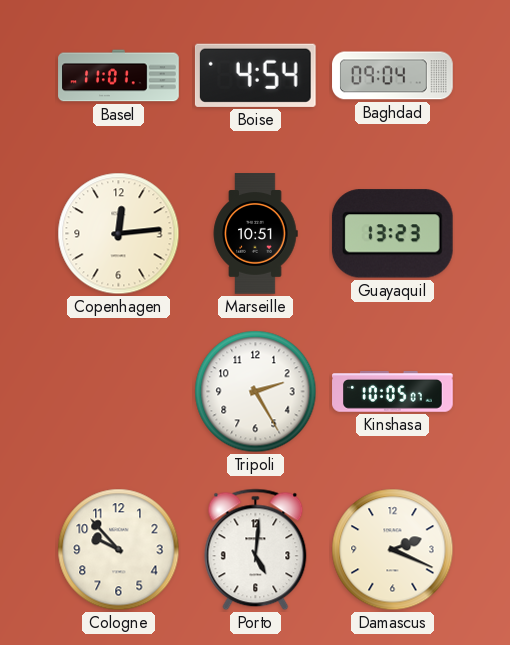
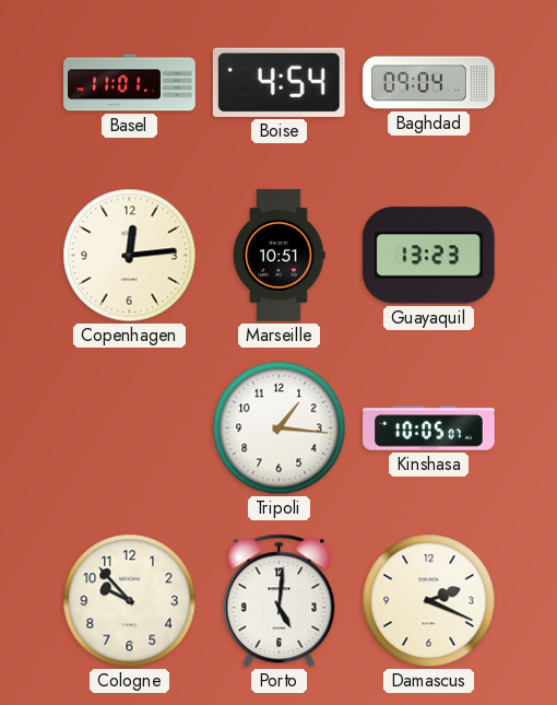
Tripoli: 2:25 -> 1:16
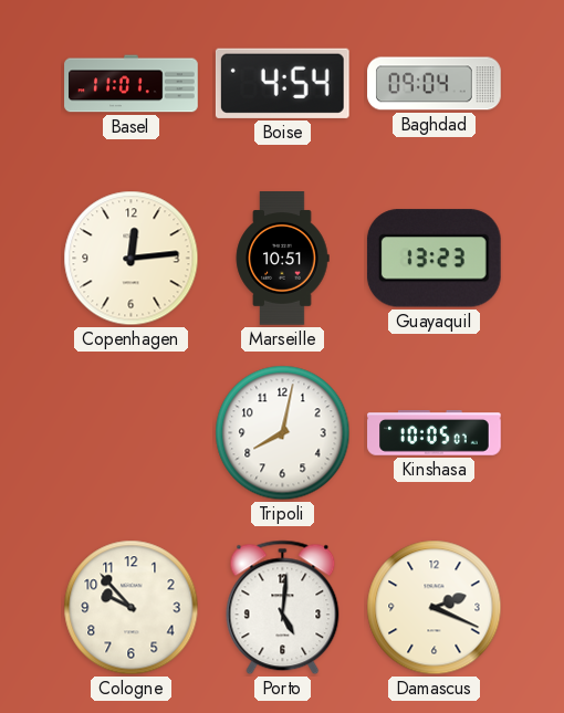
Tripoli: 1:16 -> 8:02
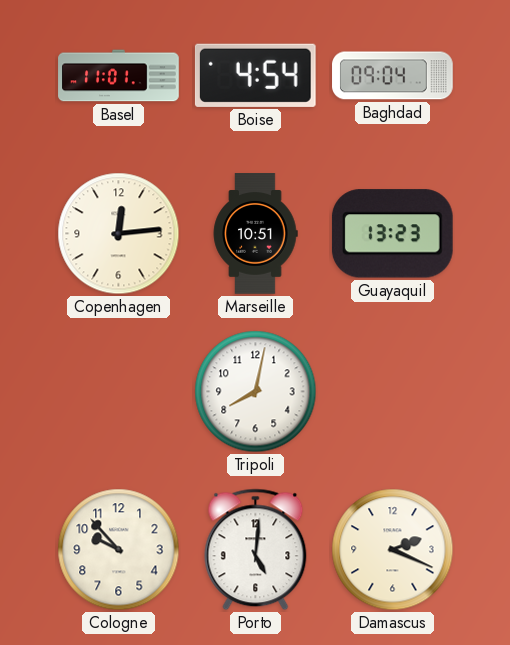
Kinshasa: 10:05 -> none
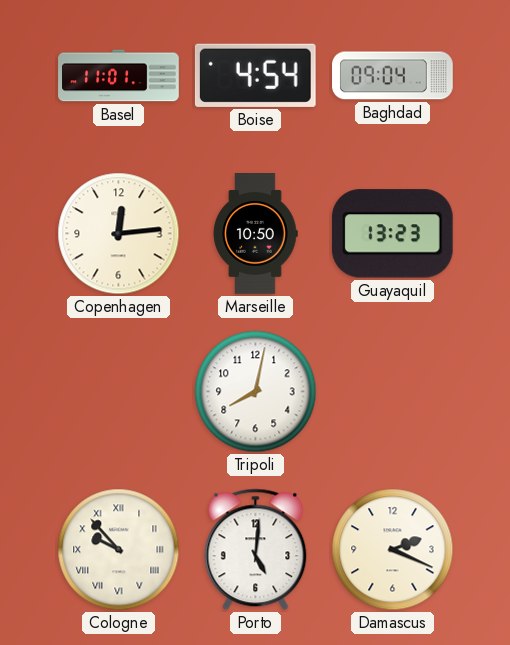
Marseille: 10:51 -> 10:50
Cologne numerals: Arabic -> Roman
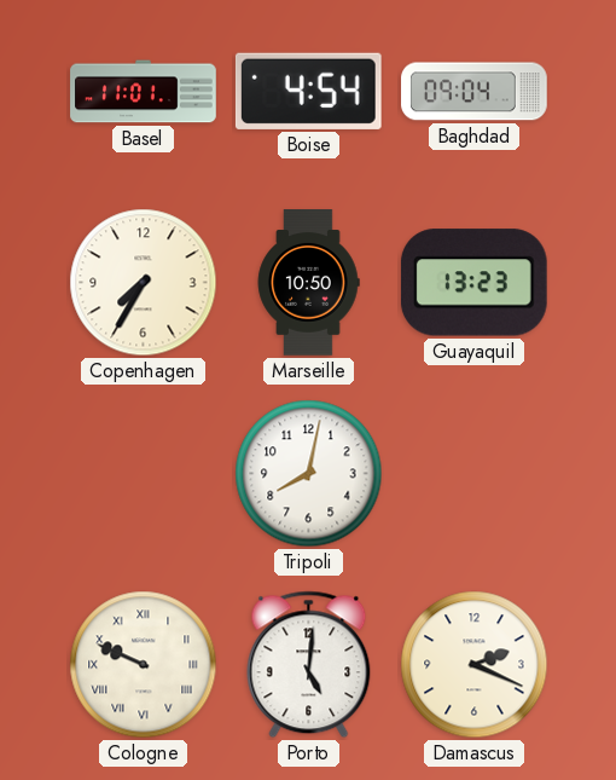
Copenhagen: 12:14 -> 7:35
Cologne: 9:53 -> 9:49
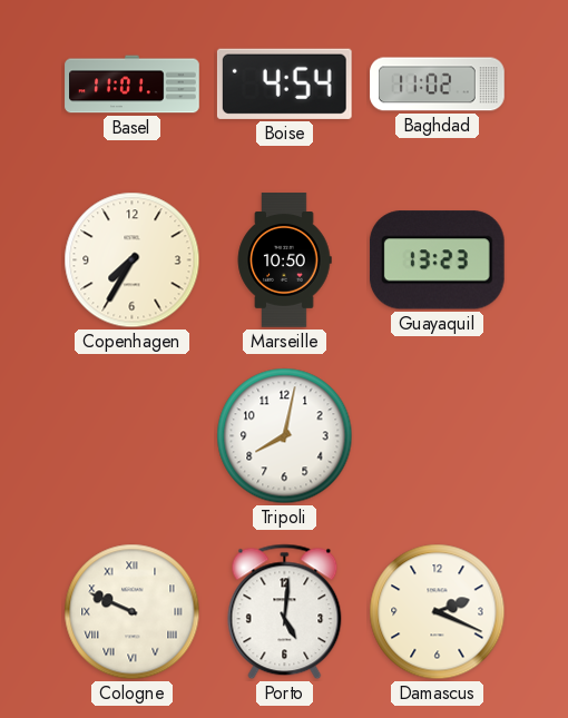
Baghdad: 09:04 -> 11:02
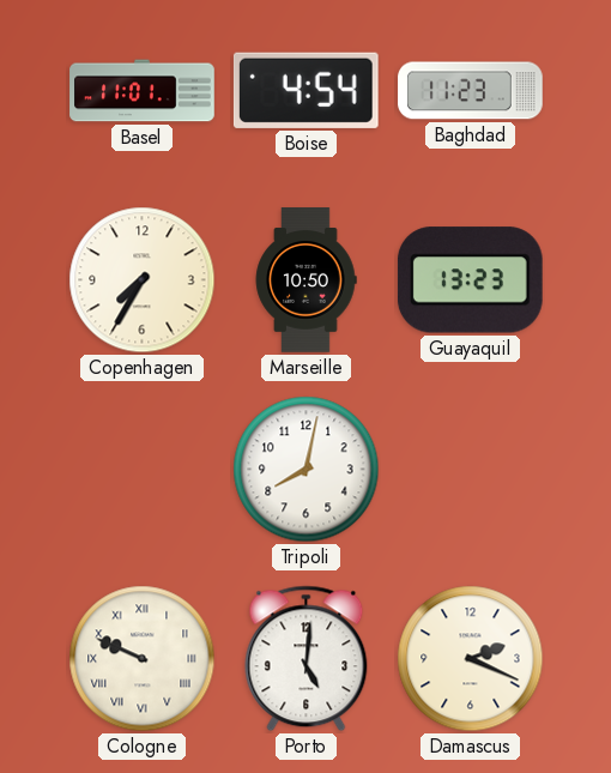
Baghdad: 11:02 -> 11:23
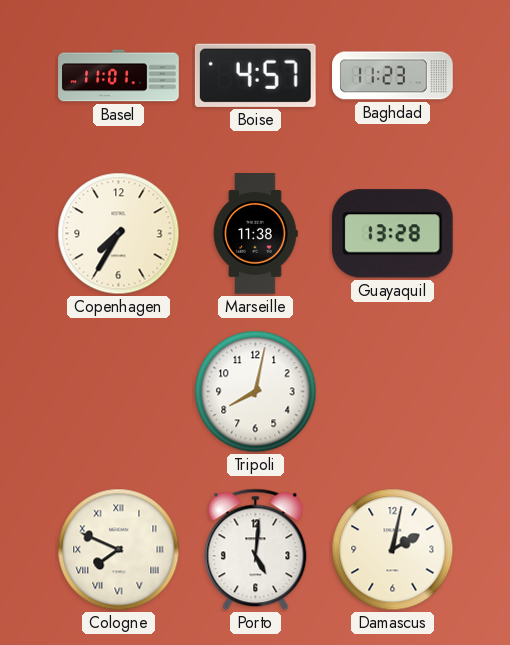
Boise: 4:54 -> 4:57
Marseille: 10:50 -> 11:38
Guayaquil: 13:23 -> 13:28
Cologne: 9:49 -> 7:49
Damascus: 2:19 -> 2:02
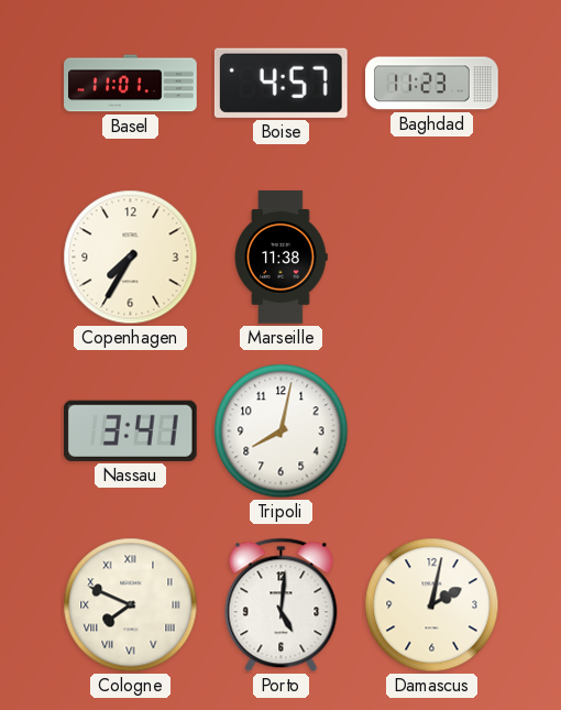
Guayaquil: 13:28 -> none
Nassau: none -> 3:41
